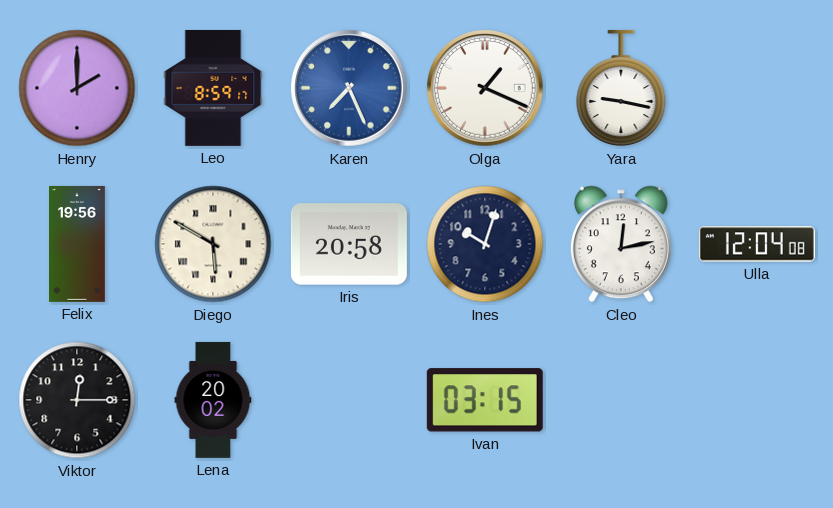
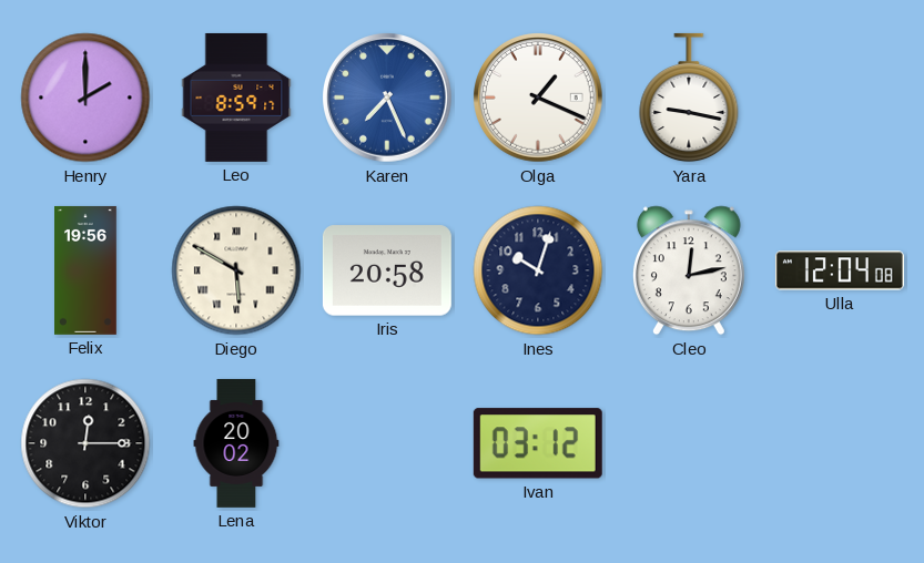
Ivan: 03:15 -> 03:12
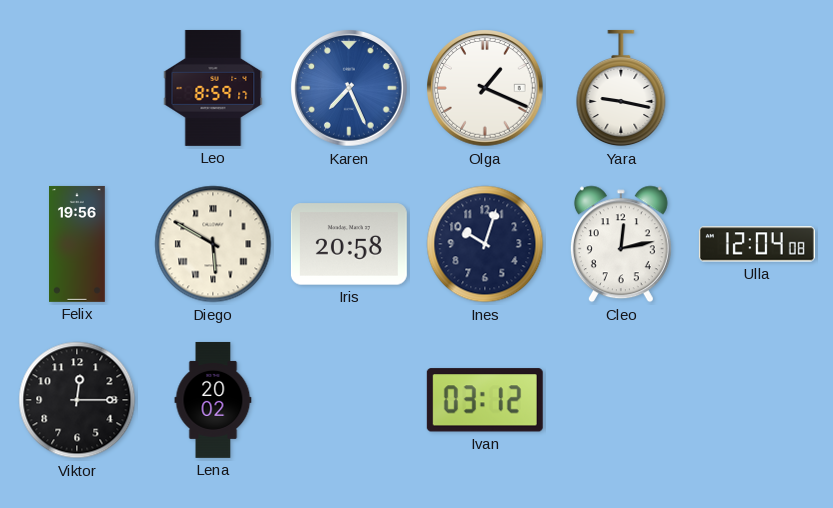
Henry: 2:00 -> none
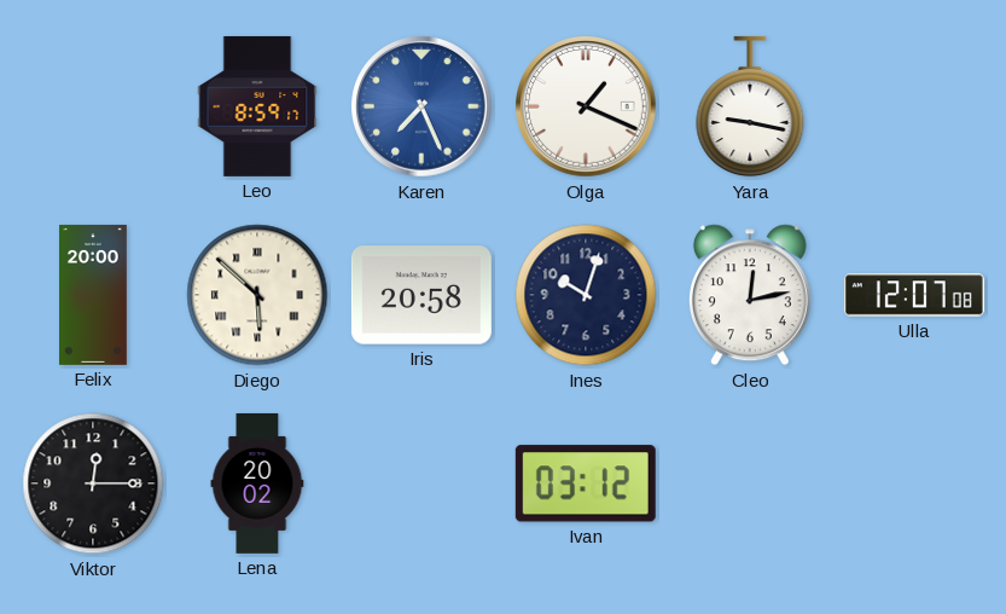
Felix: 19:56 -> 20:00
Diego: 5:50 -> 5:52
Ulla: 12:04 -> 12:07
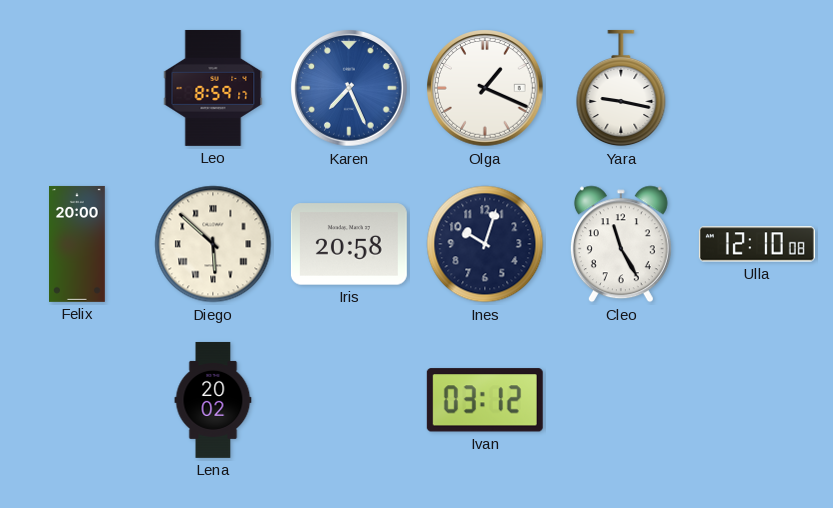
Cleo: 12:13 -> 11:25
Ulla: 12:07 -> 12:10
Viktor: 12:15 -> none
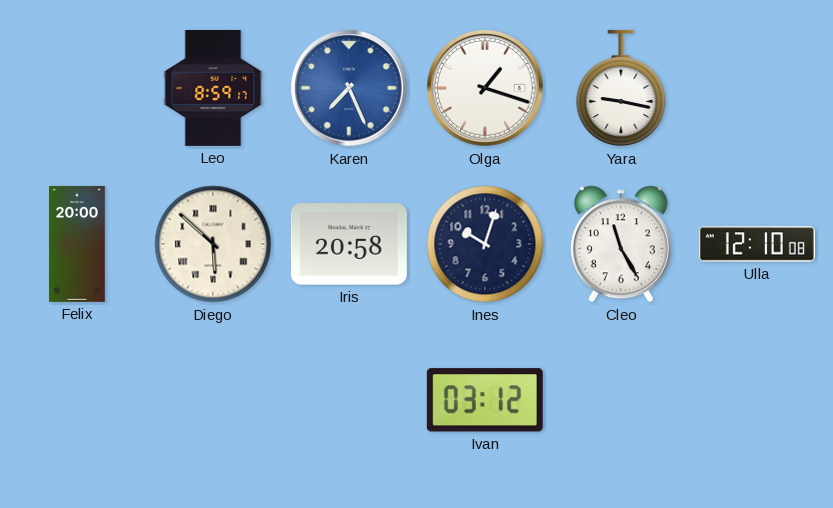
Olga: 1:19 -> 1:18
Lena: 20:02 -> none
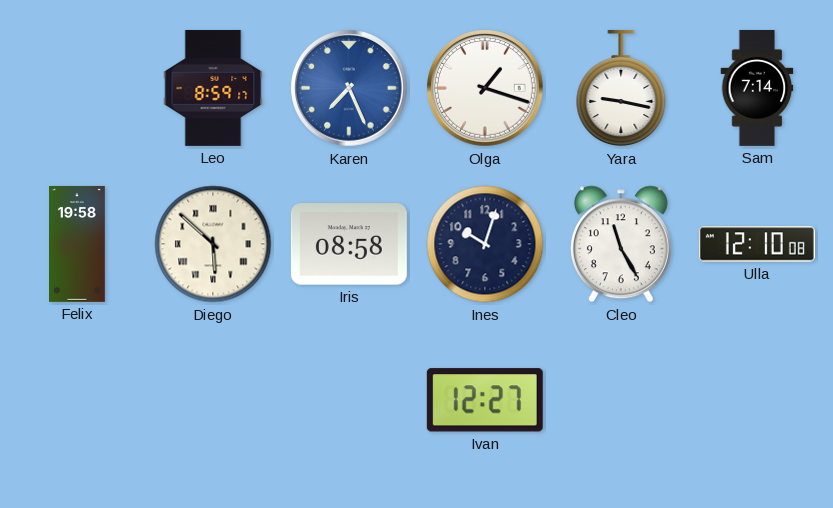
Sam: none -> 7:14
Felix: 20:00 -> 19:58
Iris: 20:58 -> 08:58
Ivan: 03:12 -> 12:27
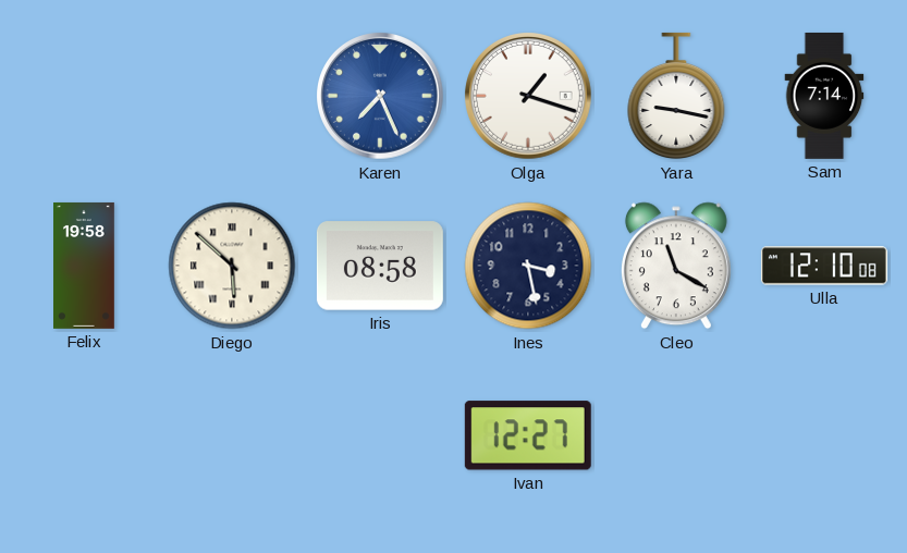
Leo: 8:59 -> none
Ines: 10:03 -> 3:28
Cleo: 11:25 -> 11:20
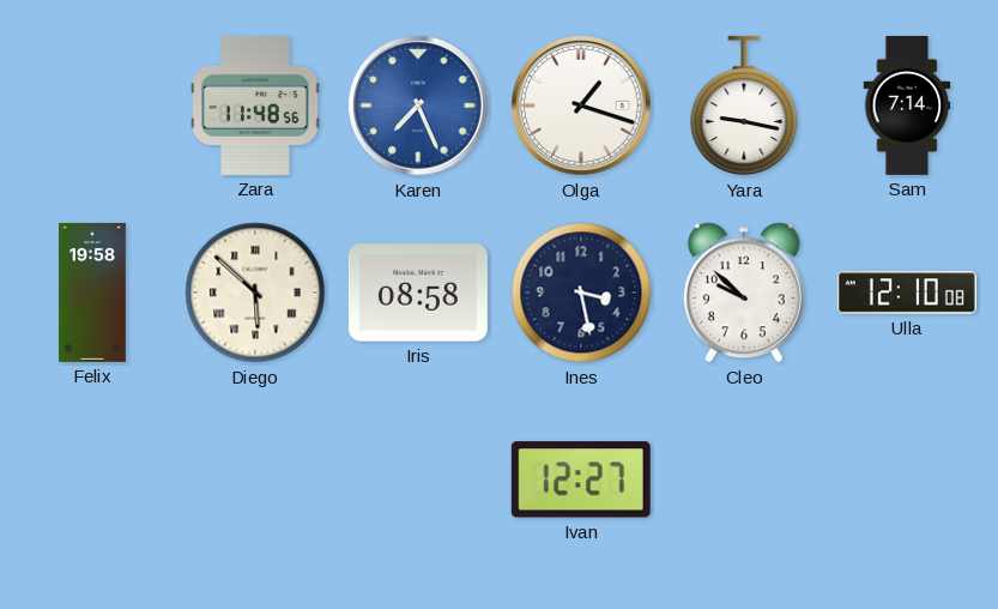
Zara: none -> 11:48
Cleo: 11:20 -> 9:52
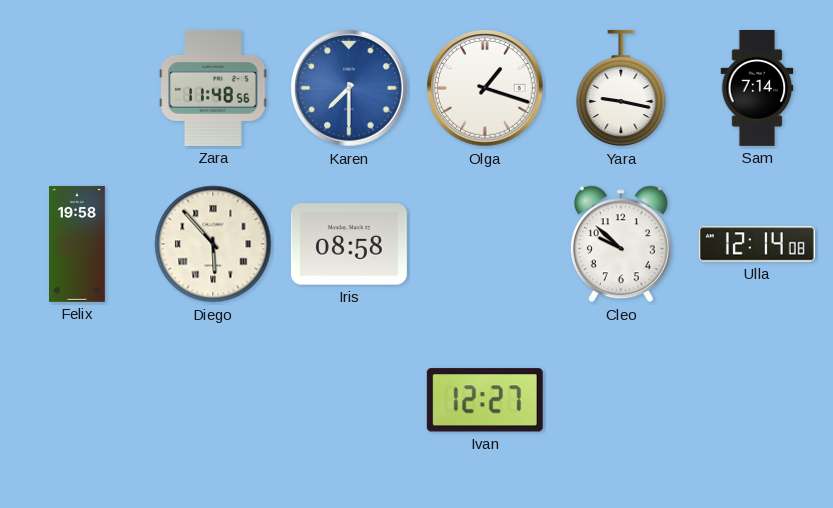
Karen: 7:26 -> 7:30
Diego: 5:52 -> 5:53
Ines: 3:28 -> none
Ulla: 12:10 -> 12:14
